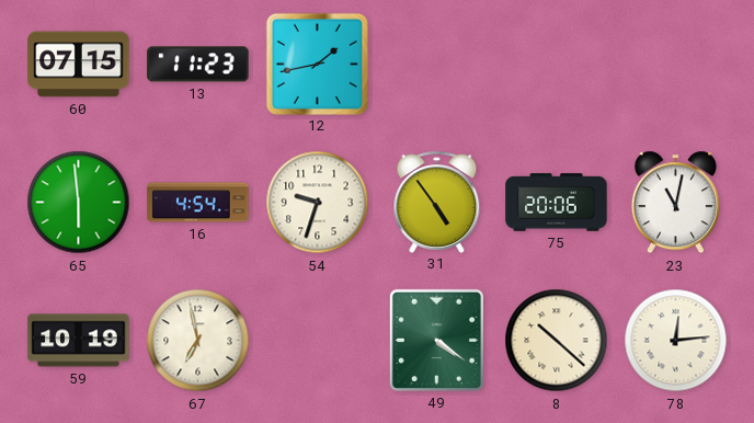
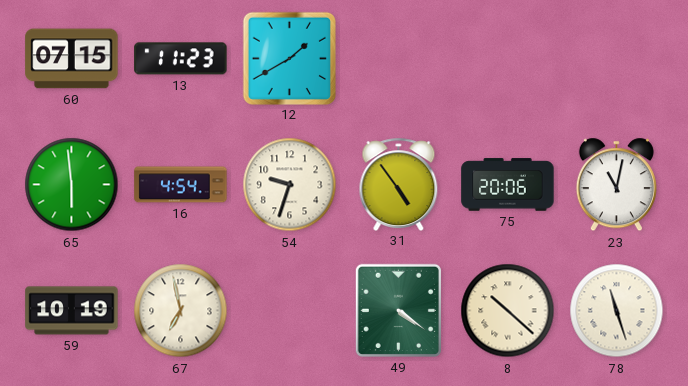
12: 1:43 -> 1:40
78: 12:14 -> 11:27
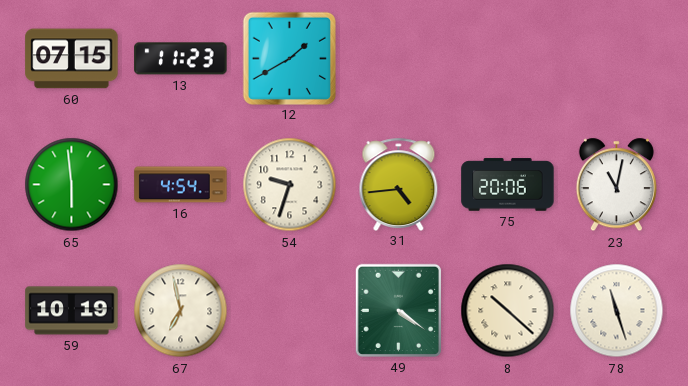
31: 4:54 -> 4:44
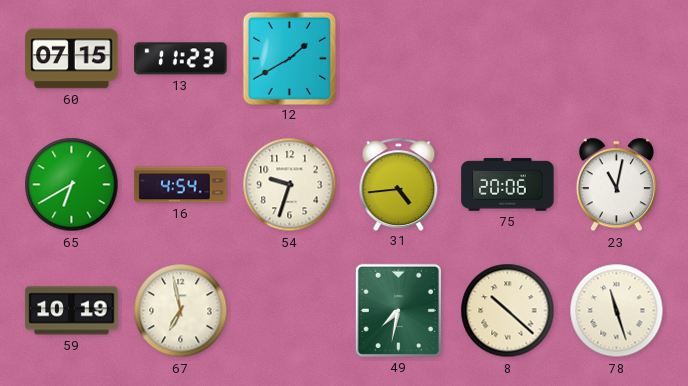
65: 5:59 -> 6:40
49: 4:21 -> 7:32
